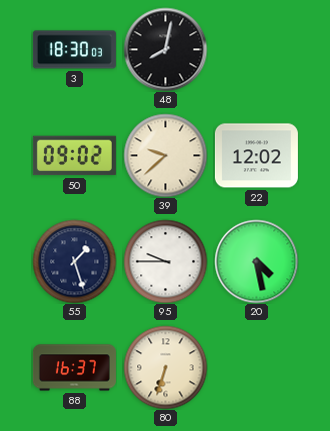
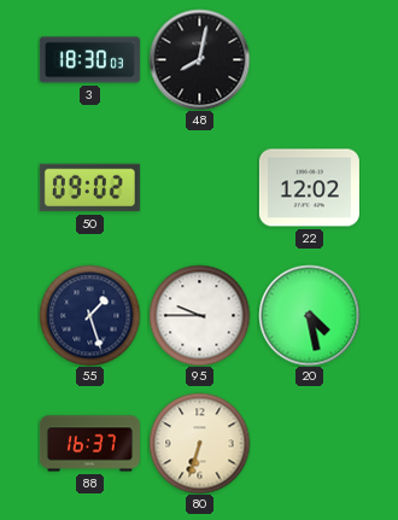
39: 9:38 -> none
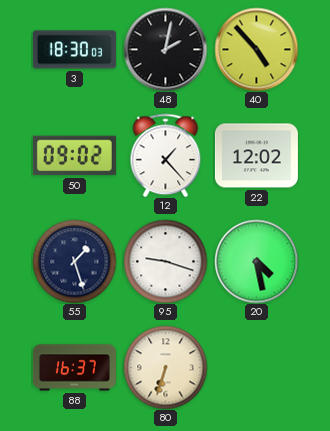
48: 8:02 -> 2:02
40: none -> 4:53
12: none -> 1:23
95: 9:45 -> 9:18
